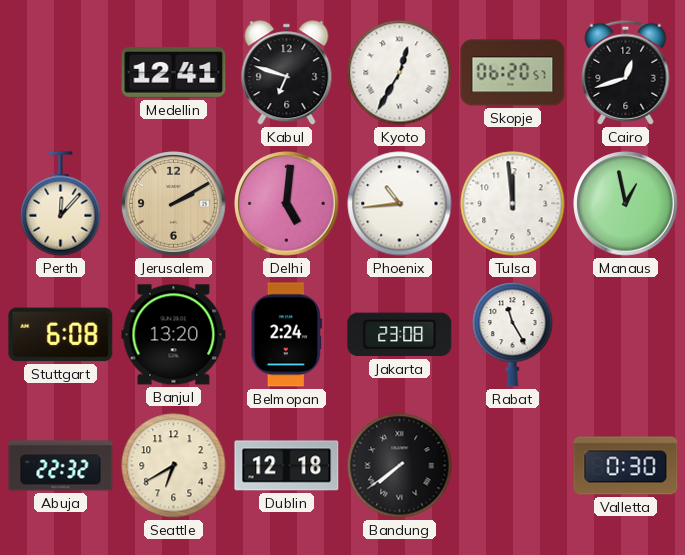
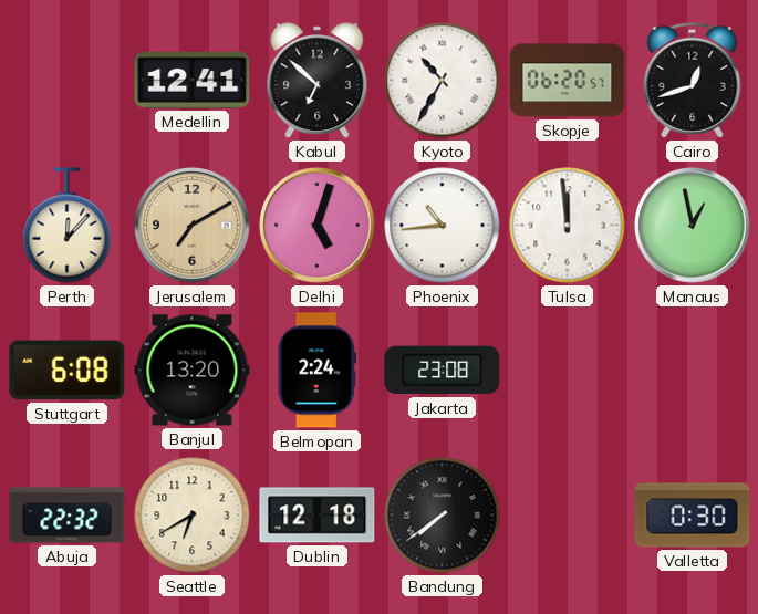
Kabul: 6:48 -> 6:52
Kyoto: 12:35 -> 10:35
Jerusalem: 2:10 -> 7:10
Delhi: 5:01 -> 5:03
Rabat: 11:25 -> none
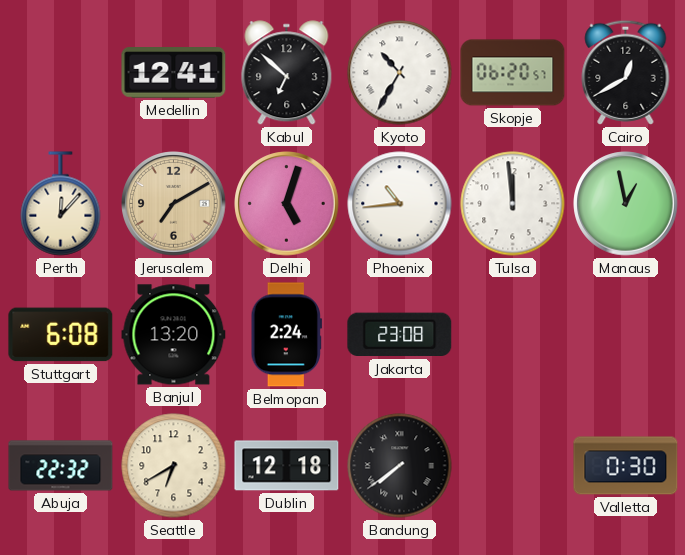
Cairo: 12:42 -> 12:40
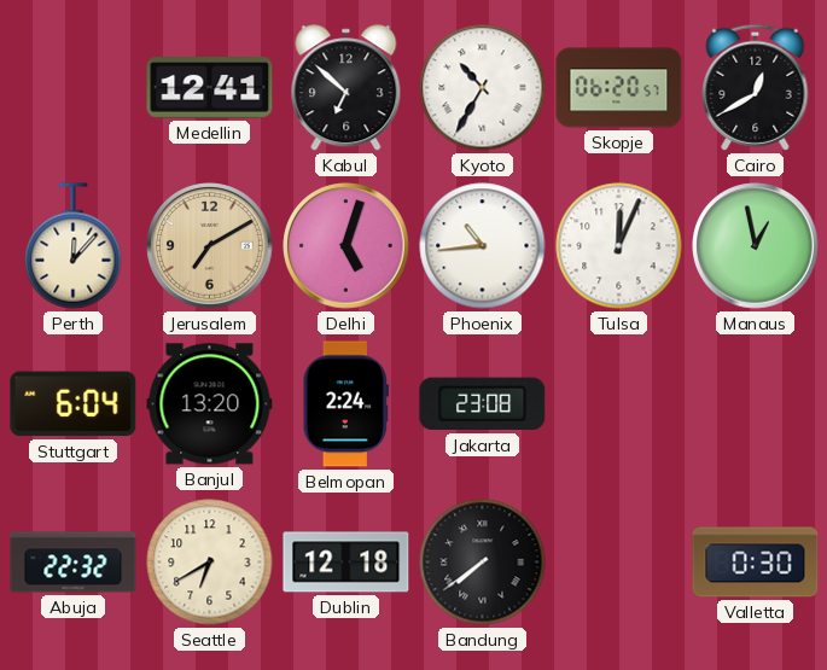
Tulsa: 11:59 -> 12:04
Stuttgart: 6:08 -> 6:04
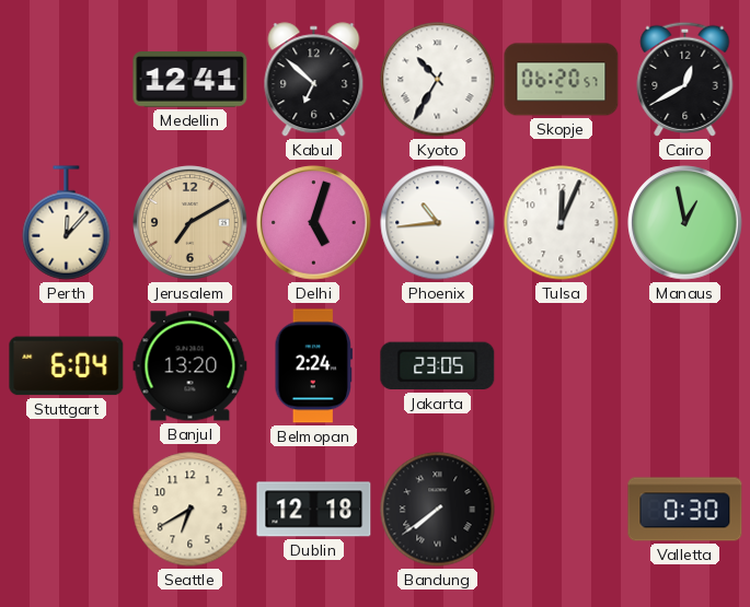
Jakarta: 23:08 -> 23:05
Abuja: 22:32 -> none
